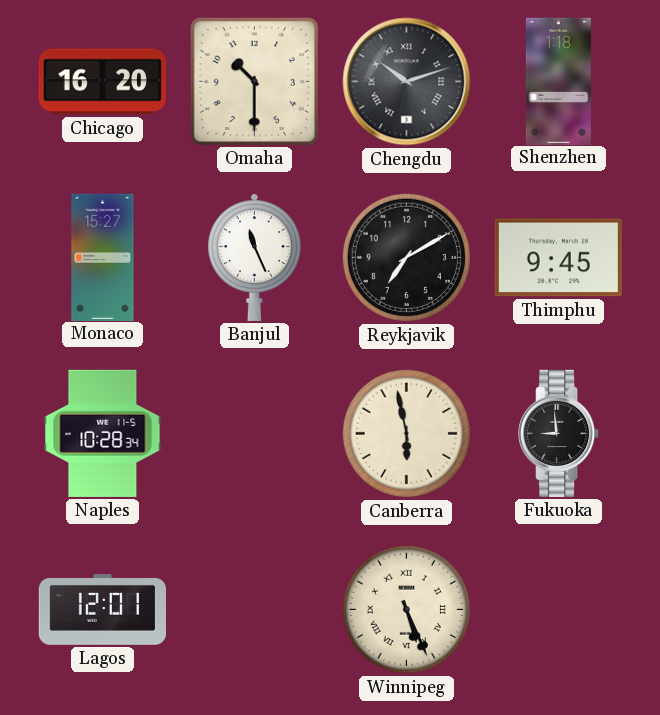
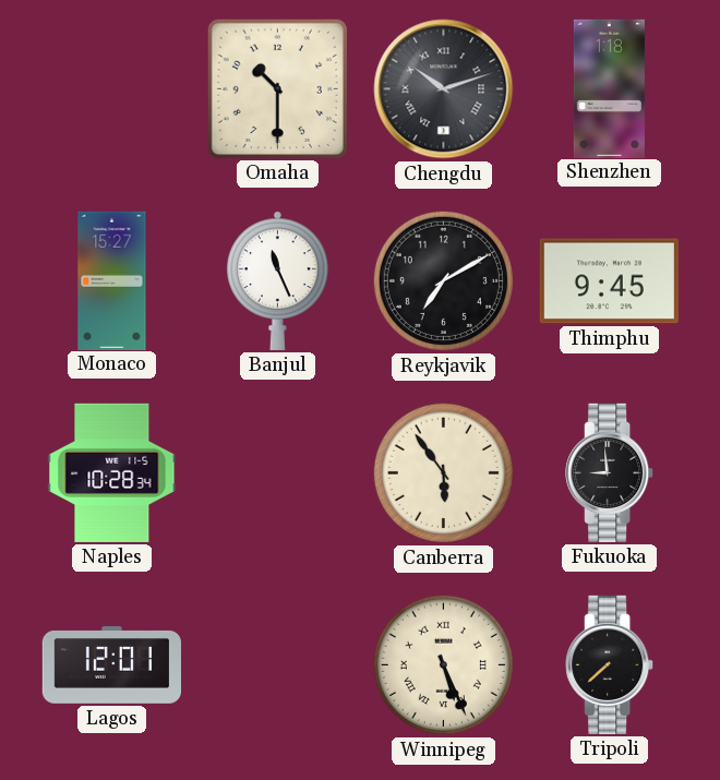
Chicago: 16:20 -> none
Canberra: 5:58 -> 5:54
Tripoli: none -> 7:38
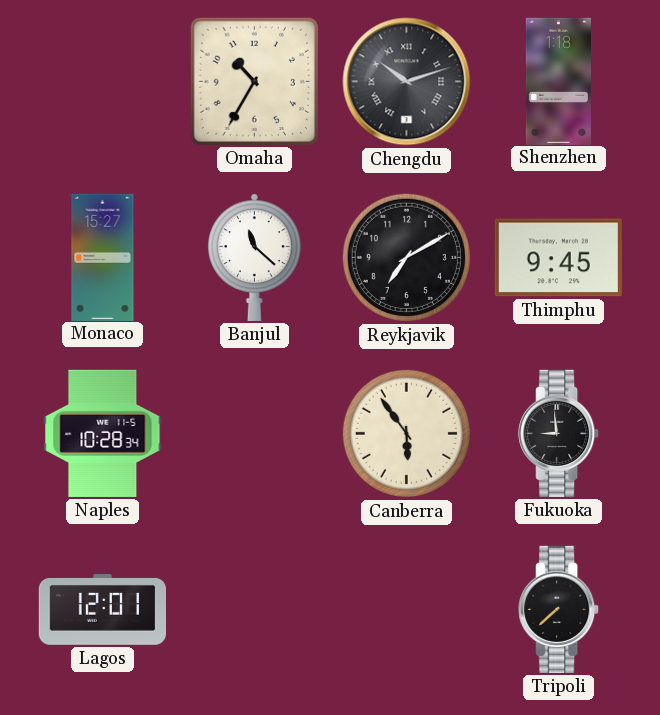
Omaha: 10:30 -> 10:35
Banjul: 11:26 -> 11:22
Winnipeg: 5:26 -> none
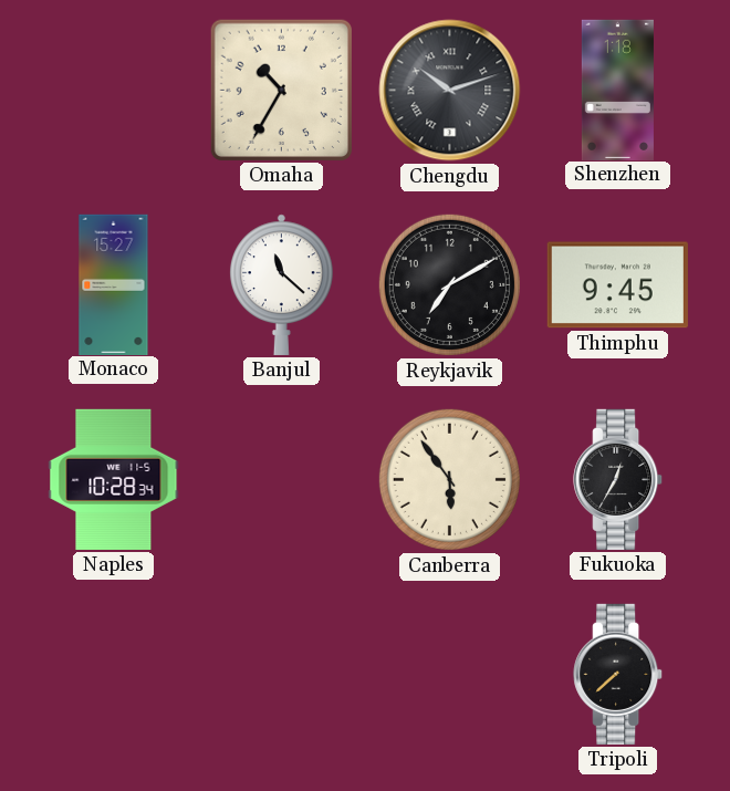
Fukuoka: 8:59 -> 12:35
Lagos: 12:01 -> none
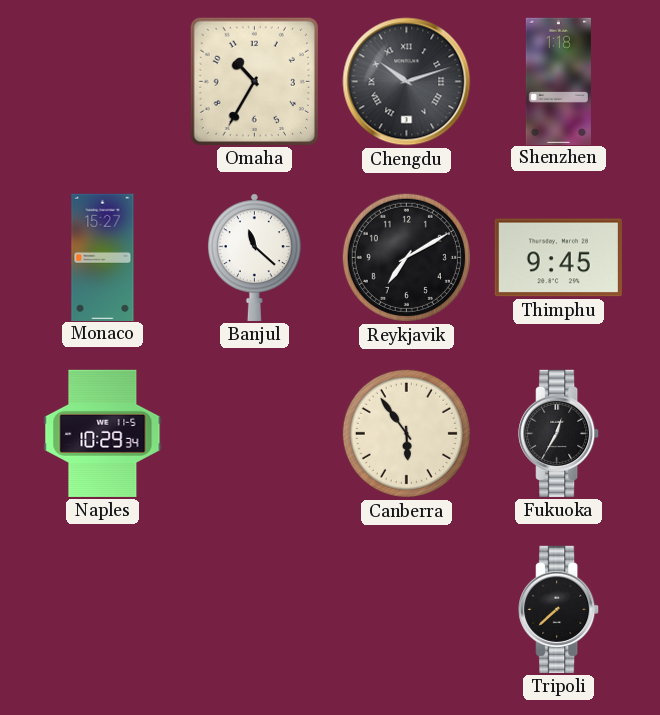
Naples: 10:28 -> 10:29
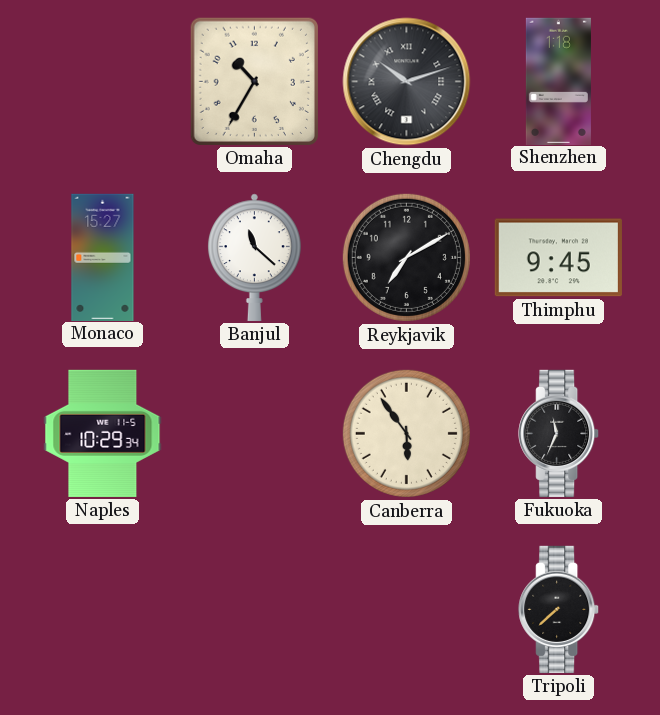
Fukuoka: 12:35 -> 11:34
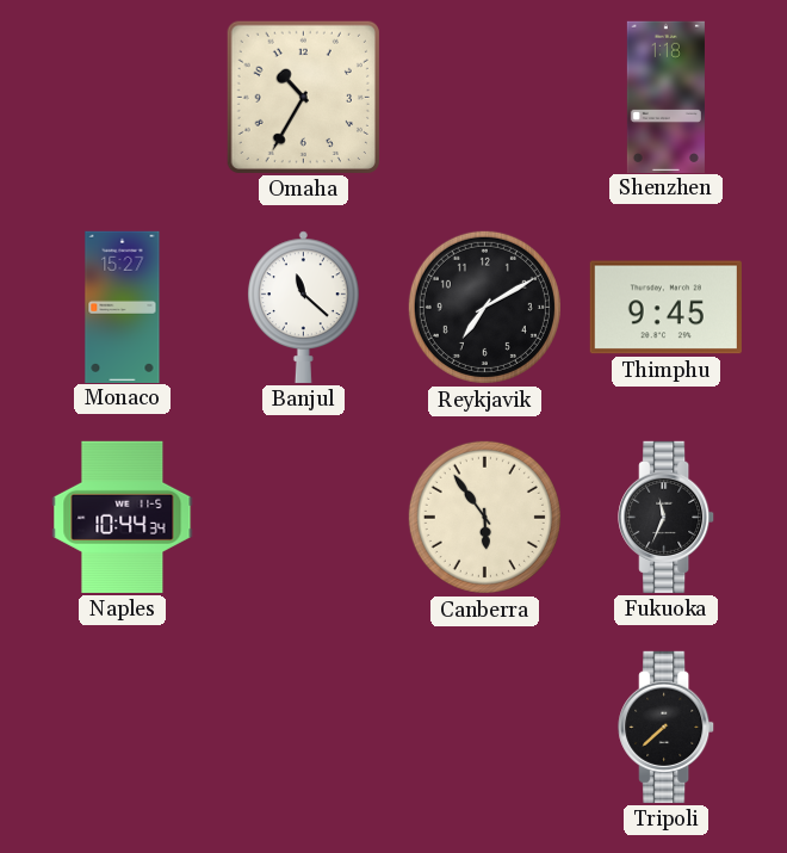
Chengdu: 10:12 -> none
Naples: 10:29 -> 10:44
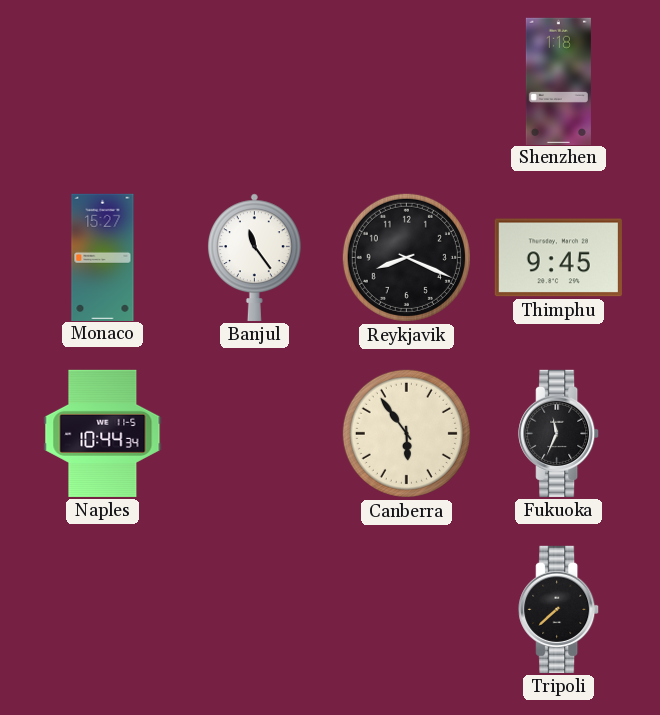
Omaha: 10:35 -> none
Banjul: 11:22 -> 11:24
Reykjavik: 7:10 -> 8:19
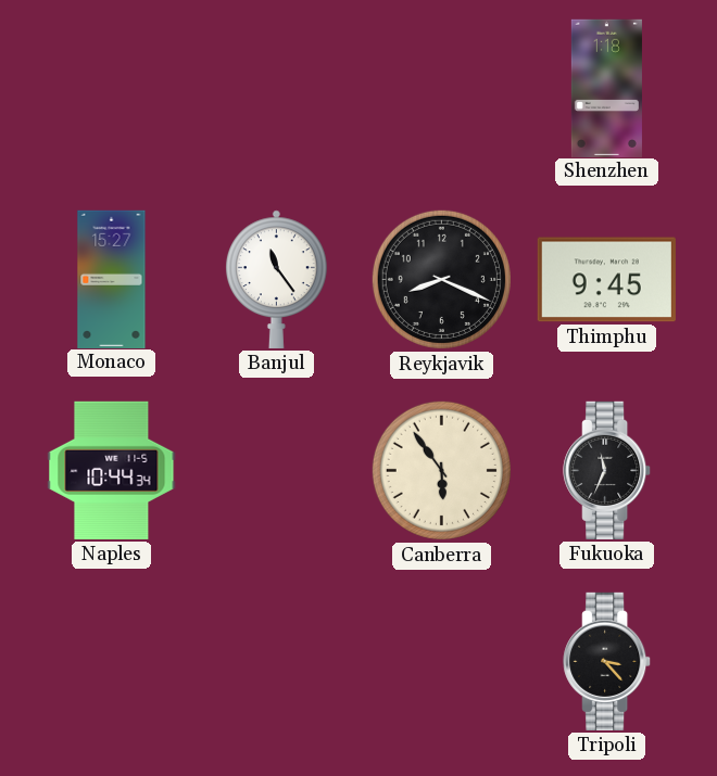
Tripoli: 7:38 -> 3:23
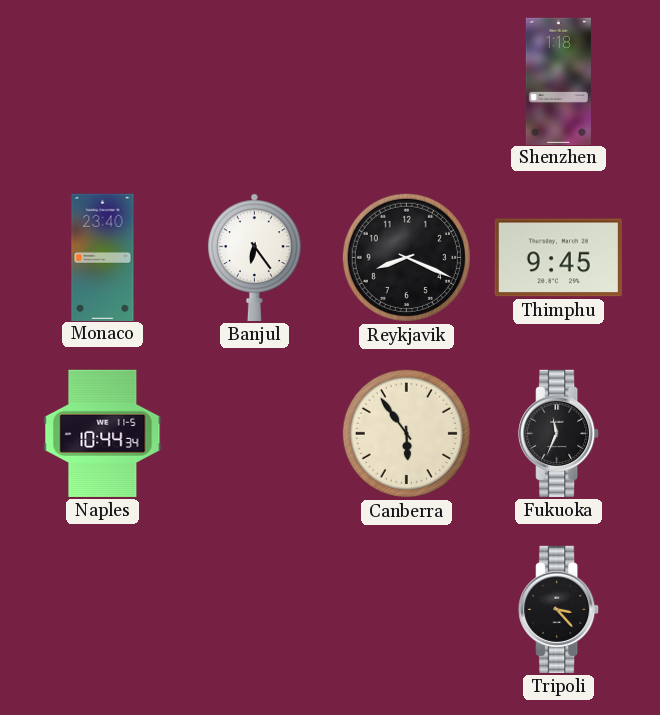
Monaco: 15:27 -> 23:40
Banjul: 11:24 -> 6:24
